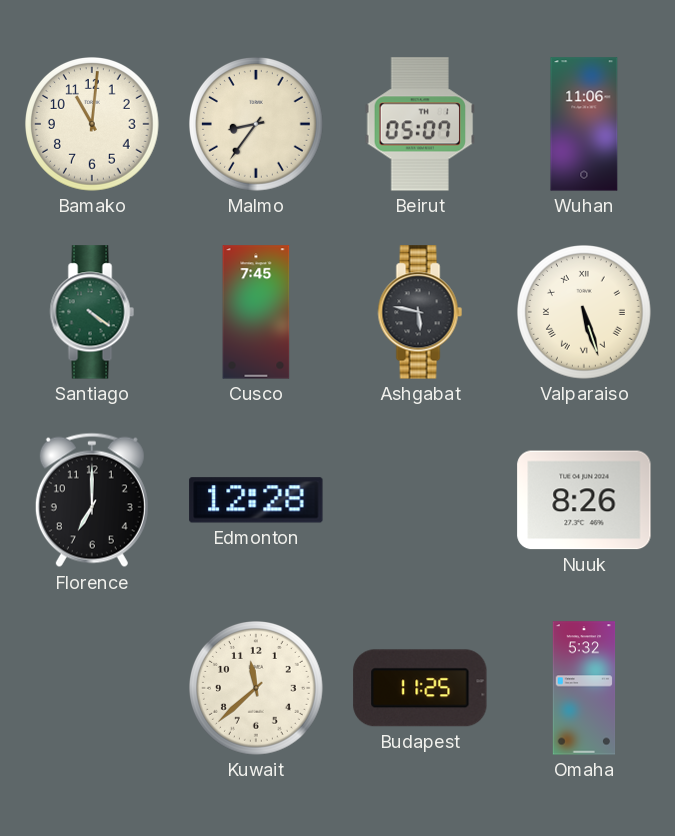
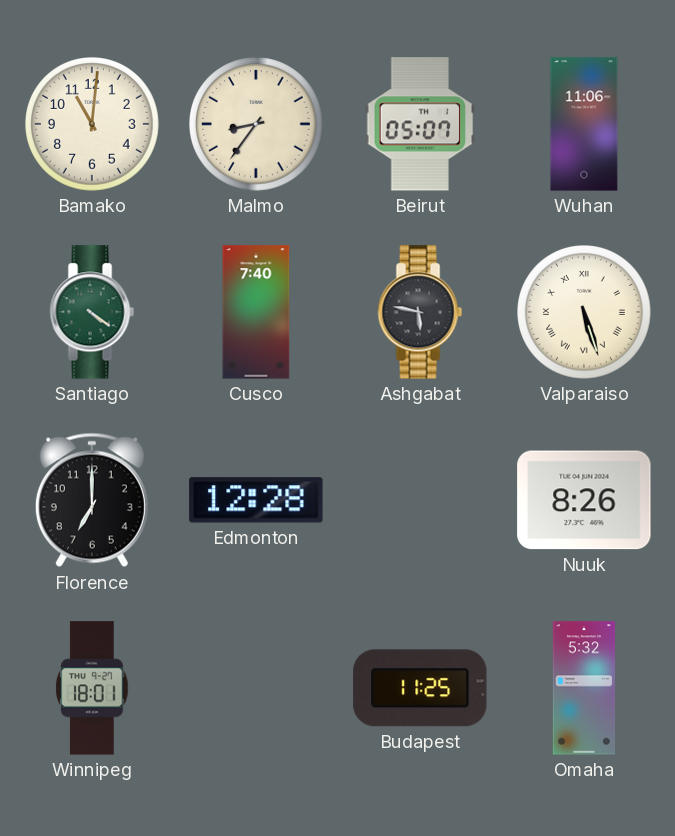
Cusco: 7:45 -> 7:40
Winnipeg: none -> 18:01
Kuwait: 11:38 -> none
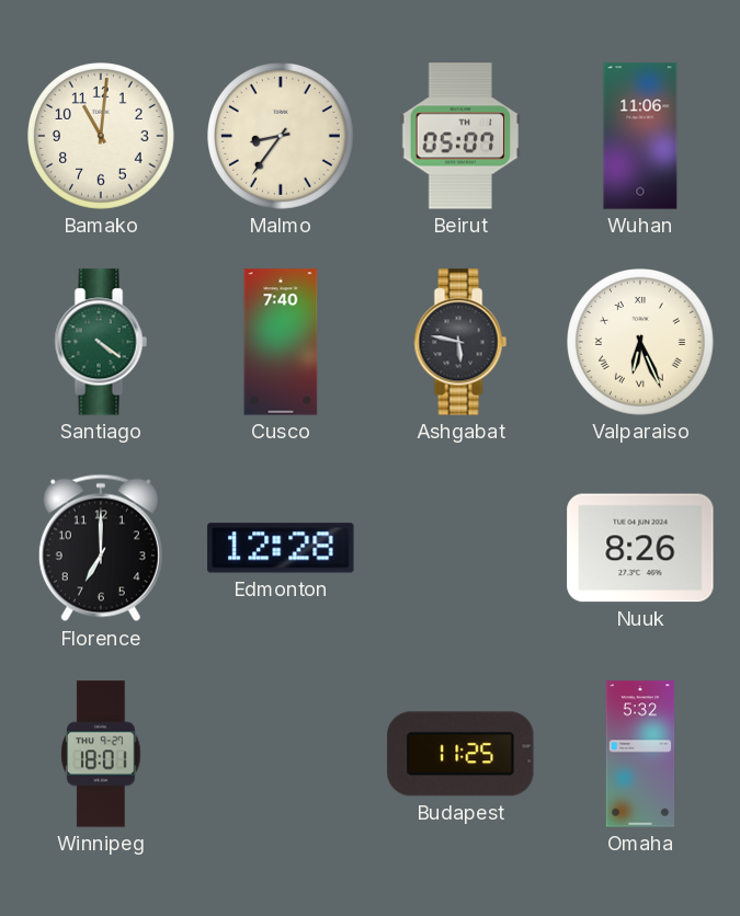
Valparaiso: 5:27 -> 6:26
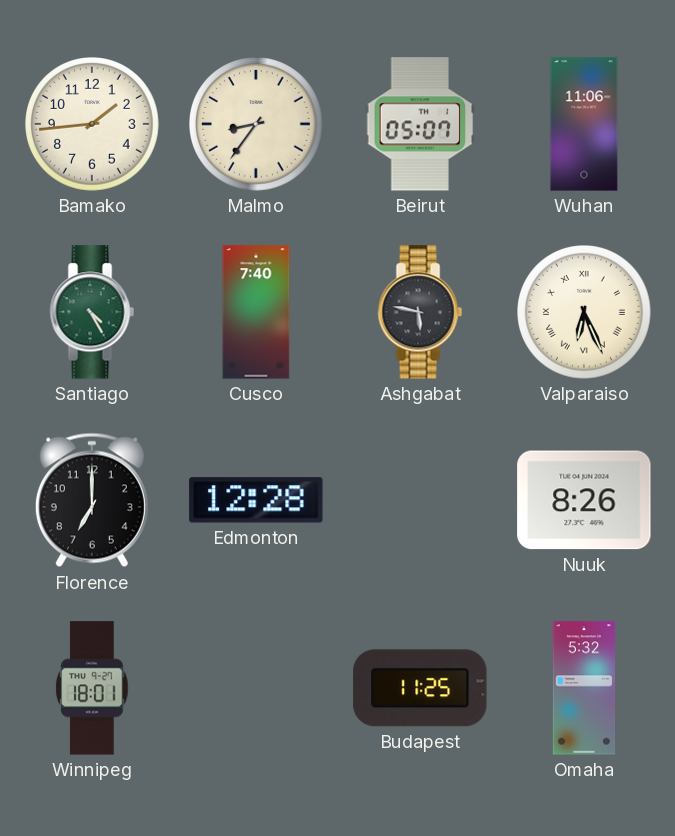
Bamako: 11:01 -> 1:44
Santiago: 4:21 -> 4:25
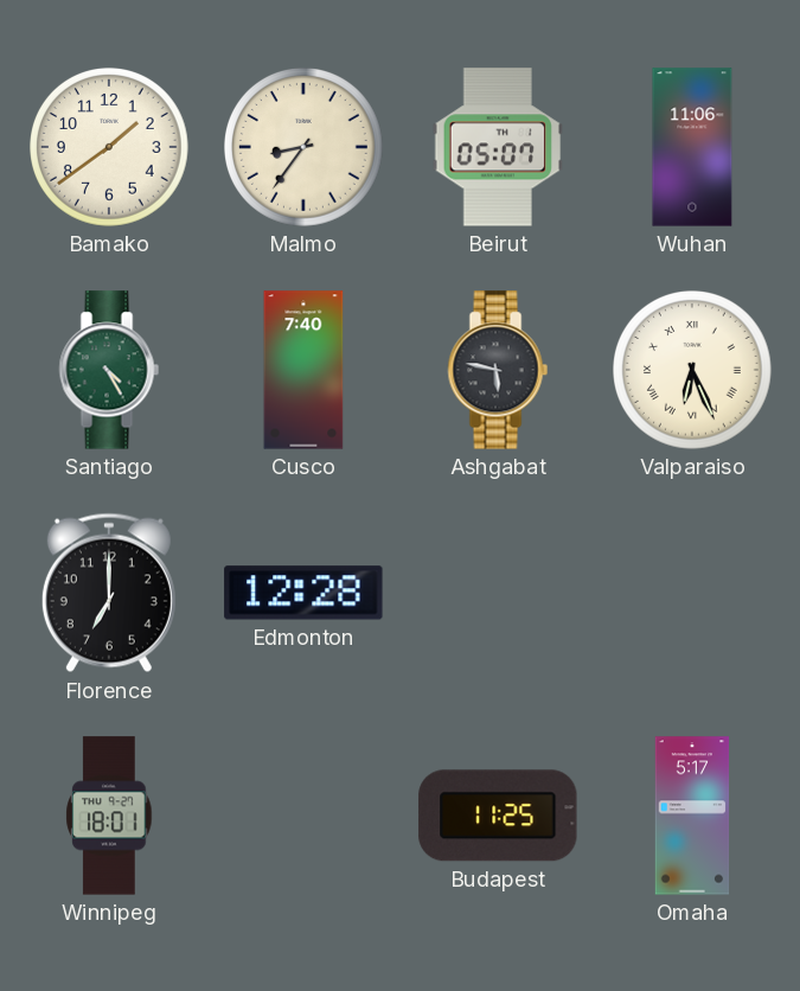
Bamako: 1:44 -> 1:39
Nuuk: 8:26 -> none
Omaha: 5:32 -> 5:17
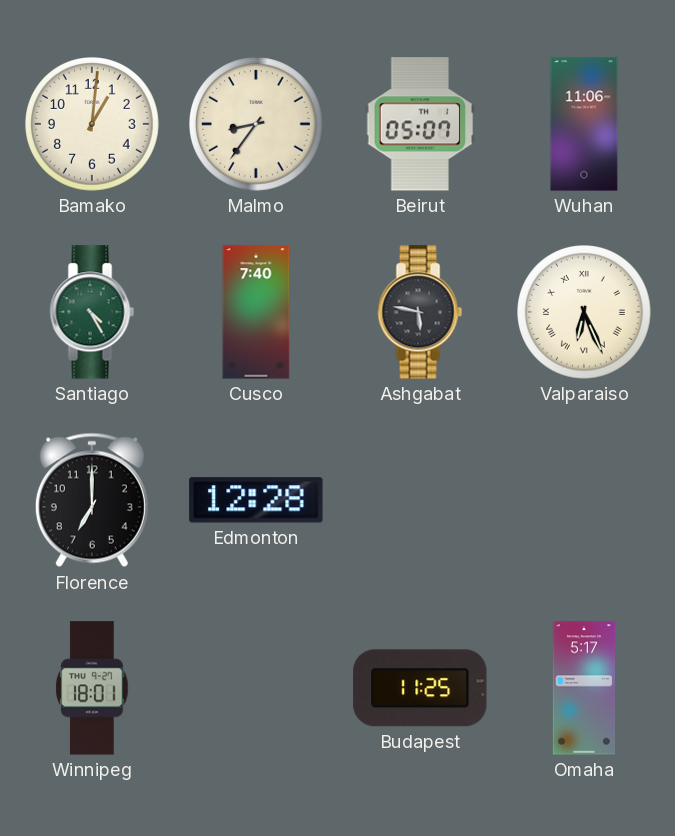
Bamako: 1:39 -> 1:01
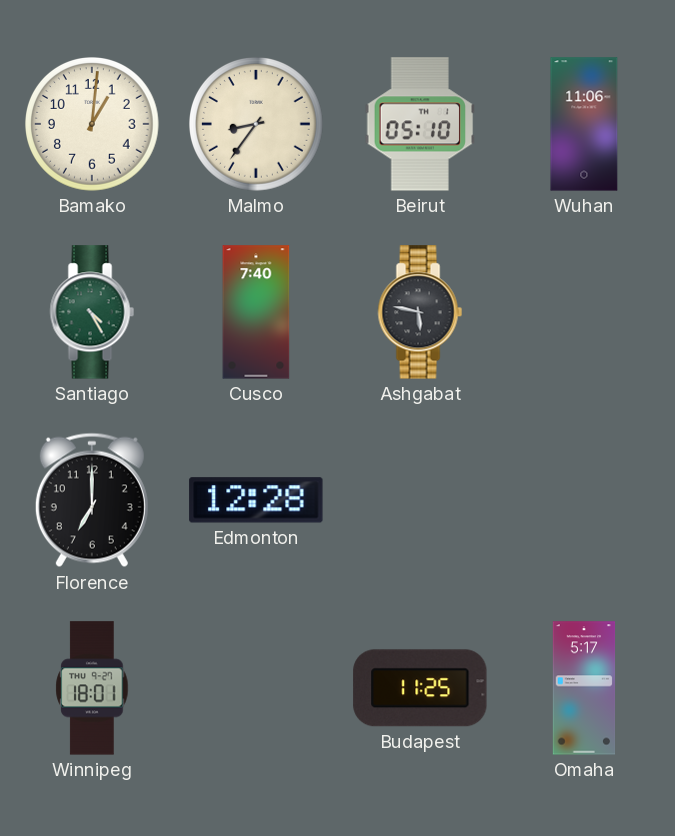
Beirut: 05:07 -> 05:10
Valparaiso: 6:26 -> none
